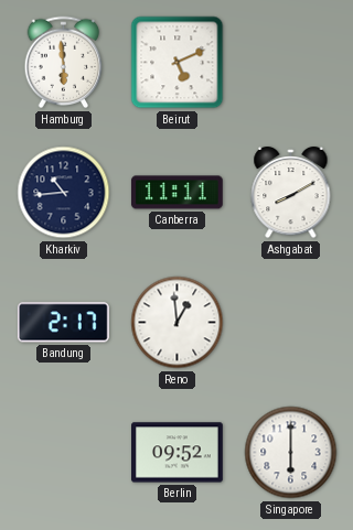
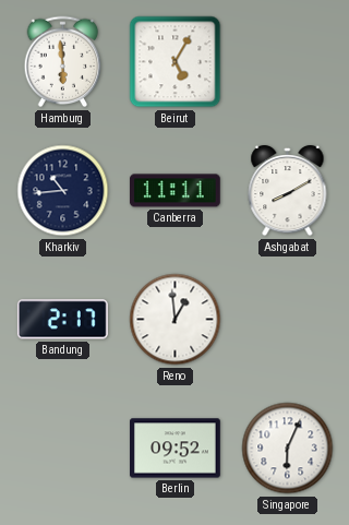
Beirut: 5:11 -> 5:05
Singapore: 6:00 -> 6:04
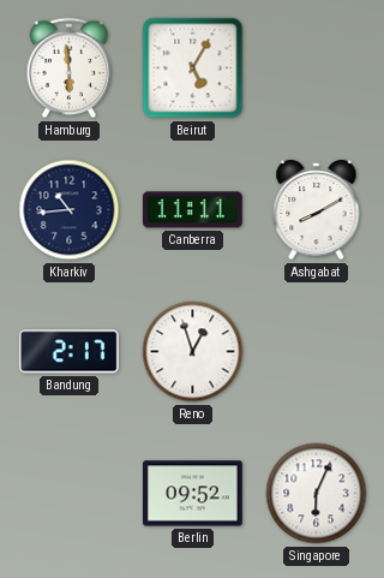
Reno: 12:59 -> 12:57
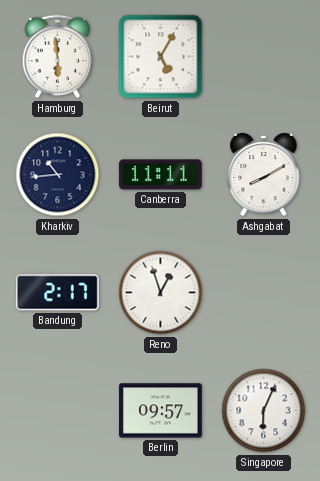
Berlin: 09:52 -> 09:57
